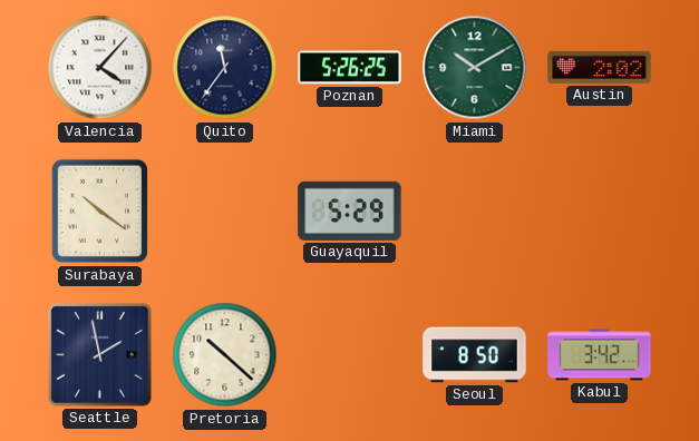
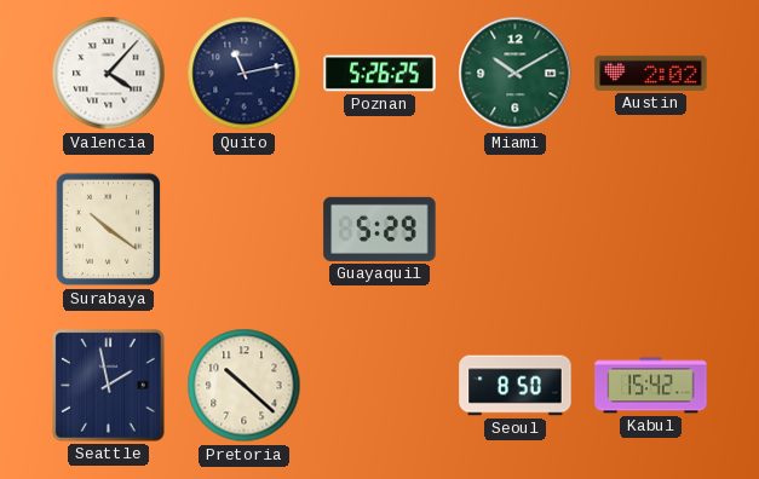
Quito: 11:36 -> 11:13
Kabul: 3:42 -> 15:42
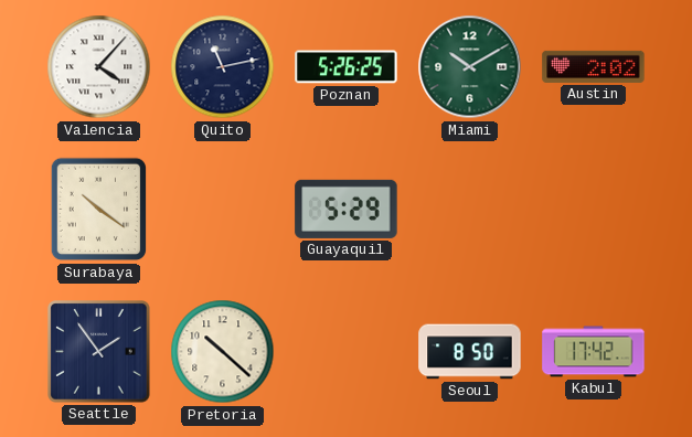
Seattle: 1:58 -> 1:54
Kabul: 15:42 -> 17:42
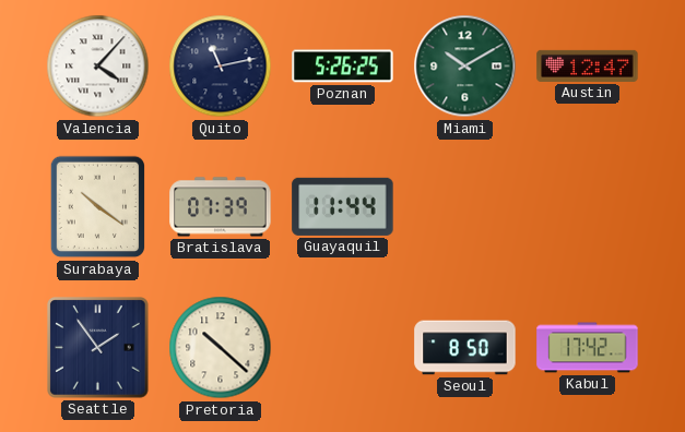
Austin: 2:02 -> 12:47
Bratislava: none -> 07:39
Guayaquil: 5:29 -> 11:44
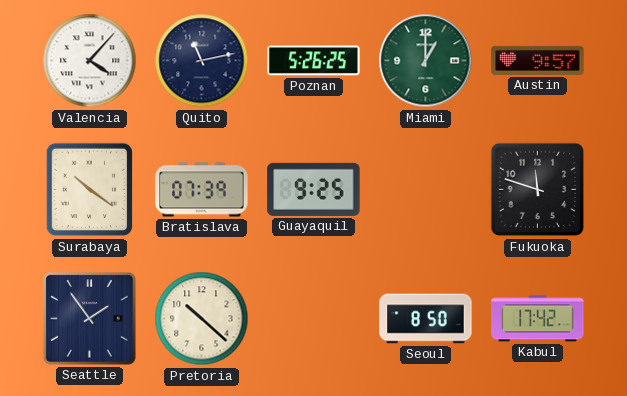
Miami: 10:10 -> 1:00
Austin: 12:47 -> 9:57
Guayaquil: 11:44 -> 9:25
Fukuoka: none -> 11:48
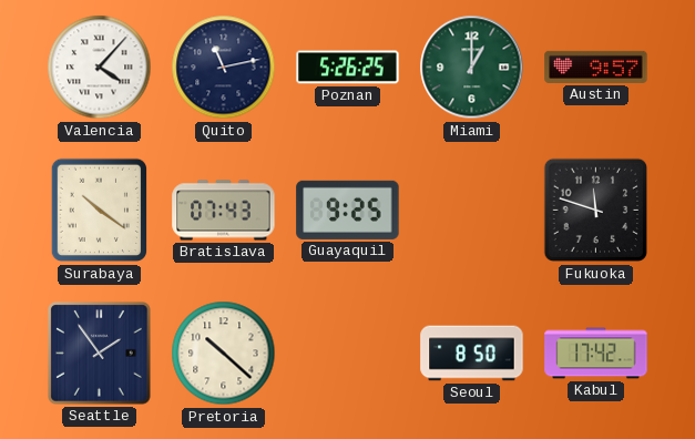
Bratislava: 07:39 -> 07:43
